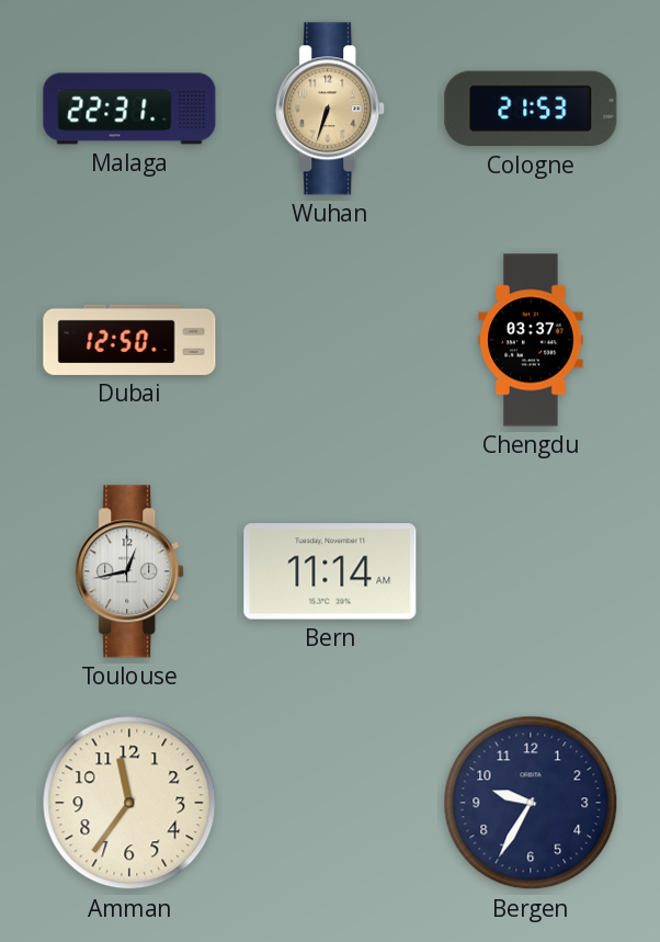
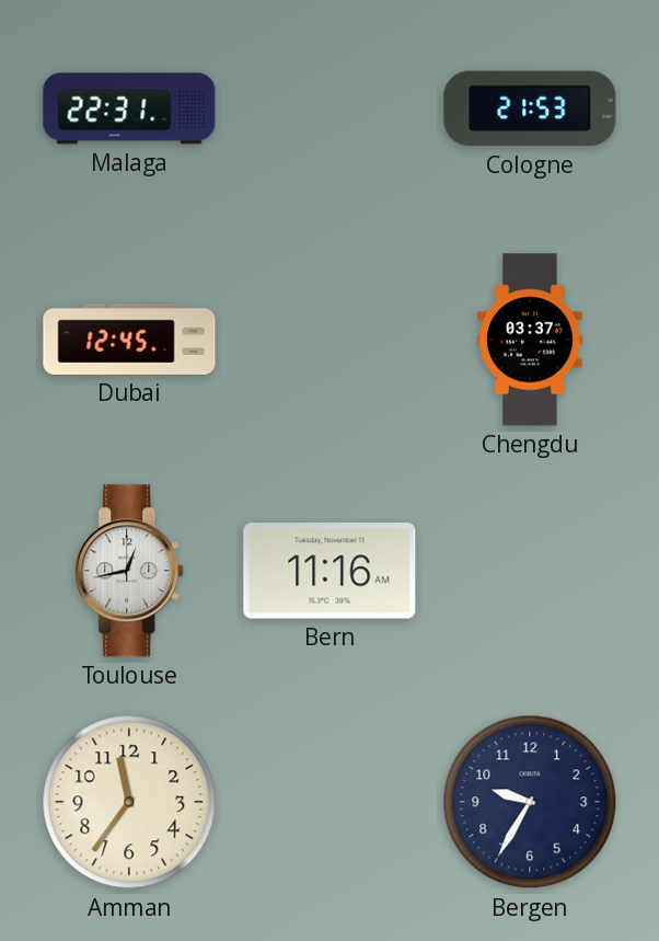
Wuhan: 6:33 -> none
Dubai: 12:50 -> 12:45
Bern: 11:14 -> 11:16
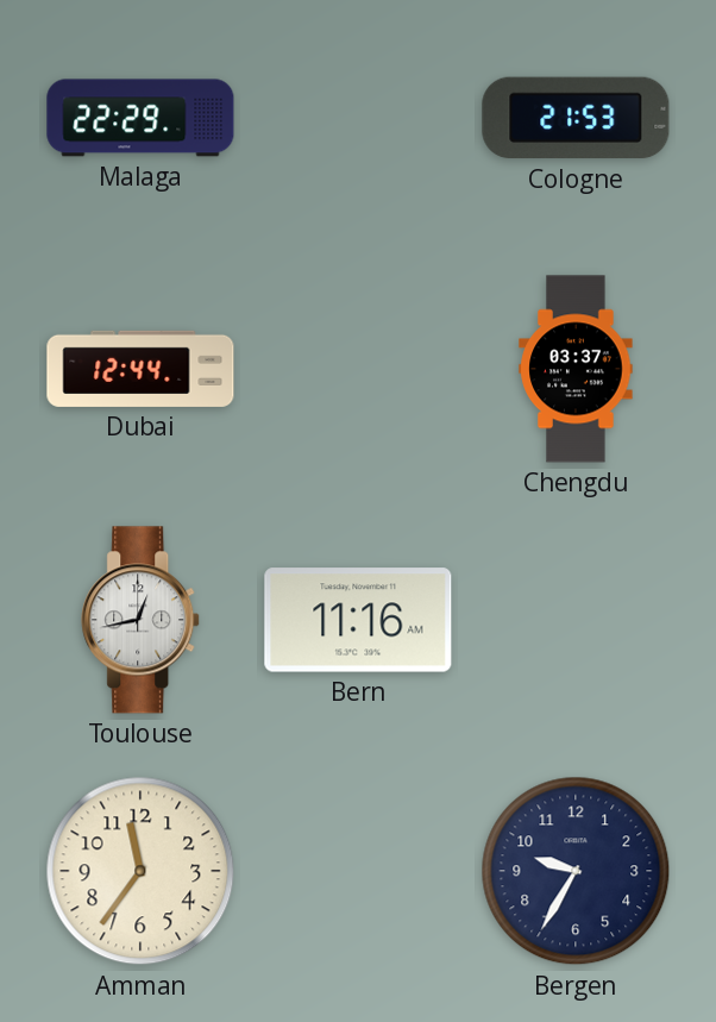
Malaga: 22:31 -> 22:29
Dubai: 12:45 -> 12:44
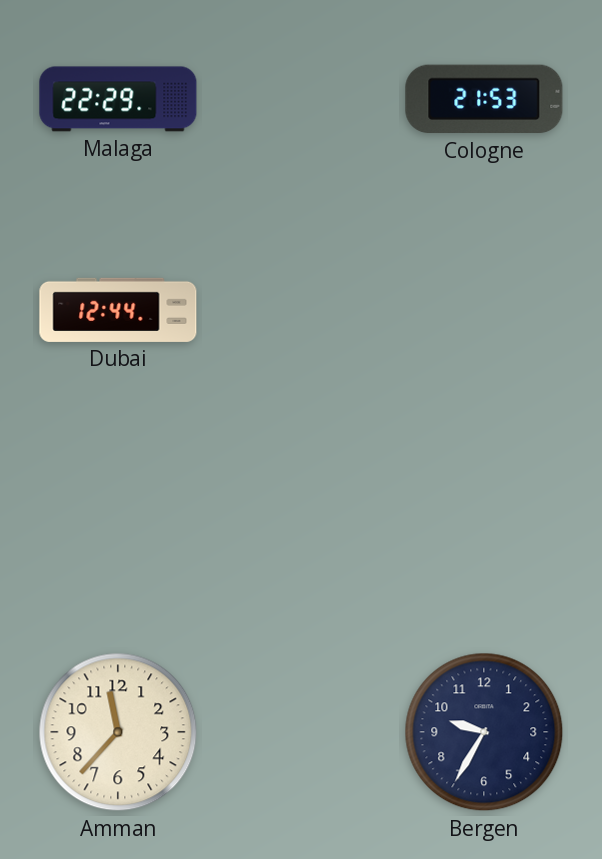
Chengdu: 03:37 -> none
Toulouse: 12:43 -> none
Bern: 11:16 -> none
Amman: 11:36 -> 11:37
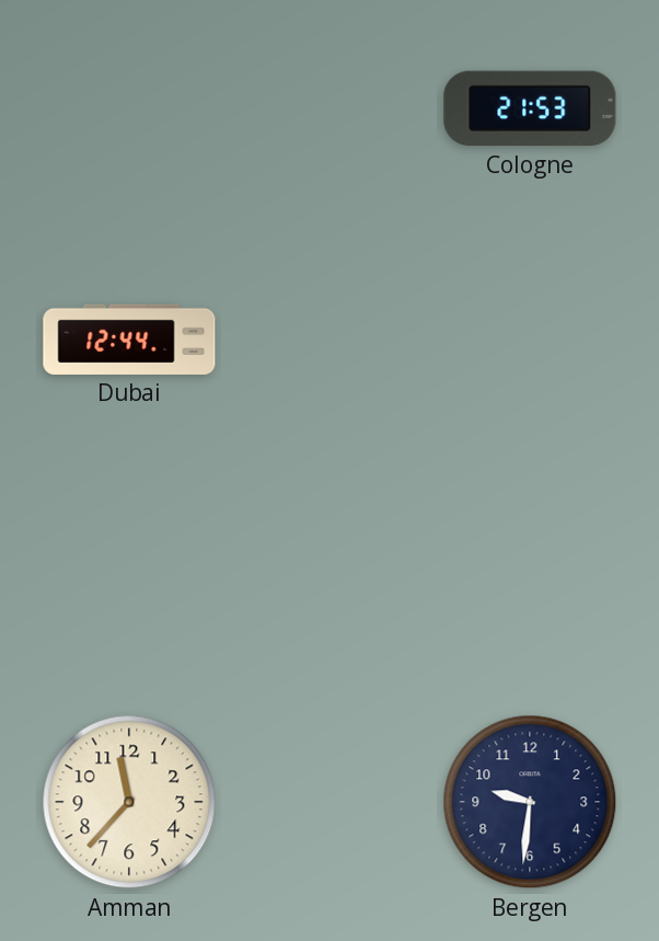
Malaga: 22:29 -> none
Bergen: 9:35 -> 9:31
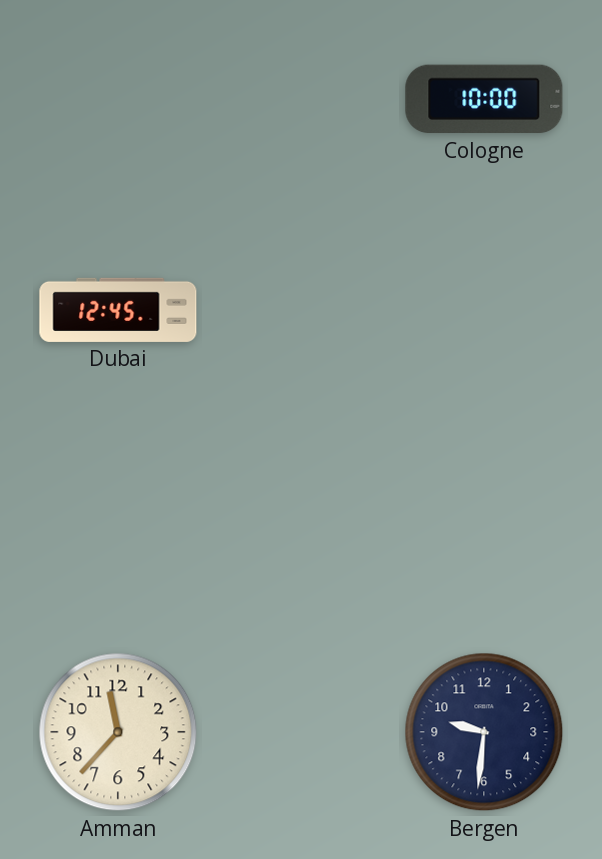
Cologne: 21:53 -> 10:00
Dubai: 12:44 -> 12:45
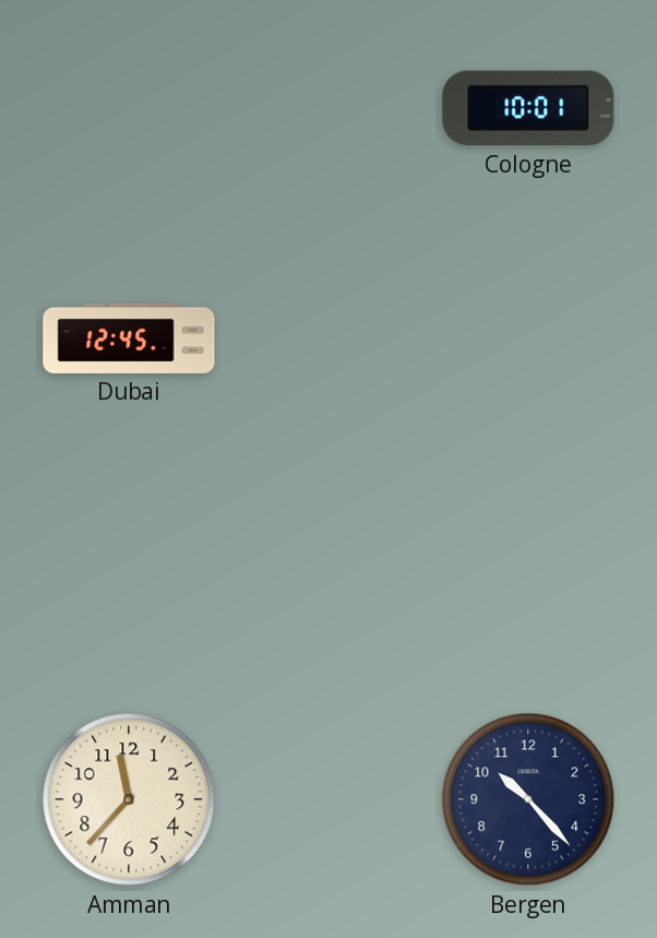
Cologne: 10:00 -> 10:01
Bergen: 9:31 -> 10:23
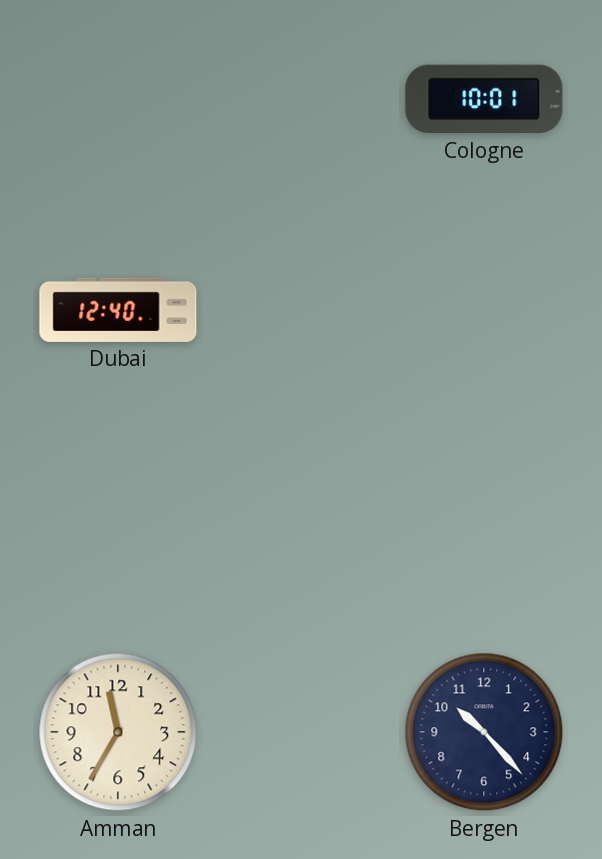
Dubai: 12:45 -> 12:40
Amman: 11:37 -> 11:35
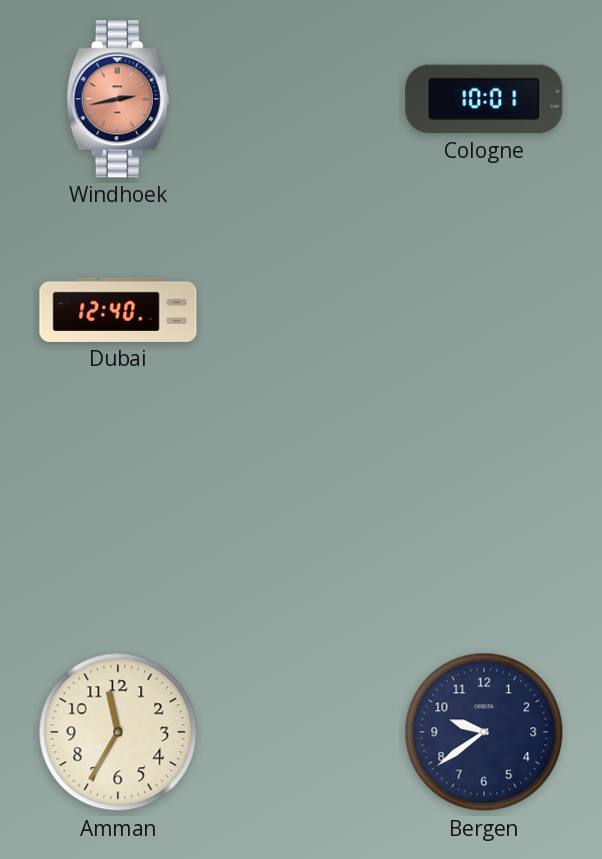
Windhoek: none -> 2:43
Bergen: 10:23 -> 9:39
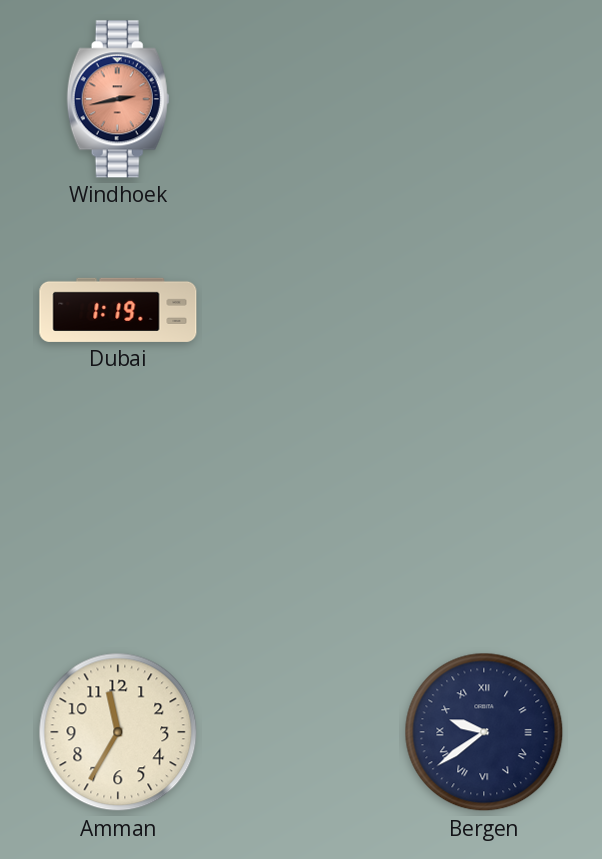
Cologne: 10:01 -> none
Dubai: 12:40 -> 1:19
Bergen numerals: Arabic -> Roman
